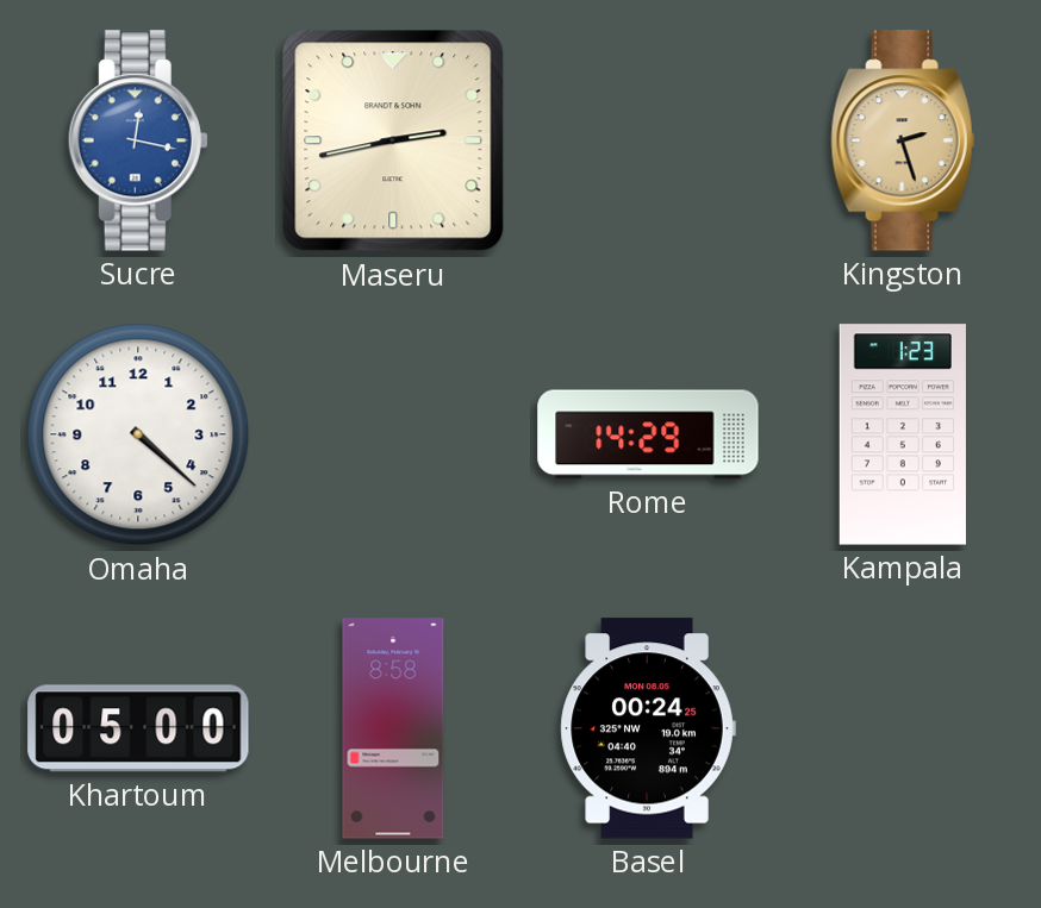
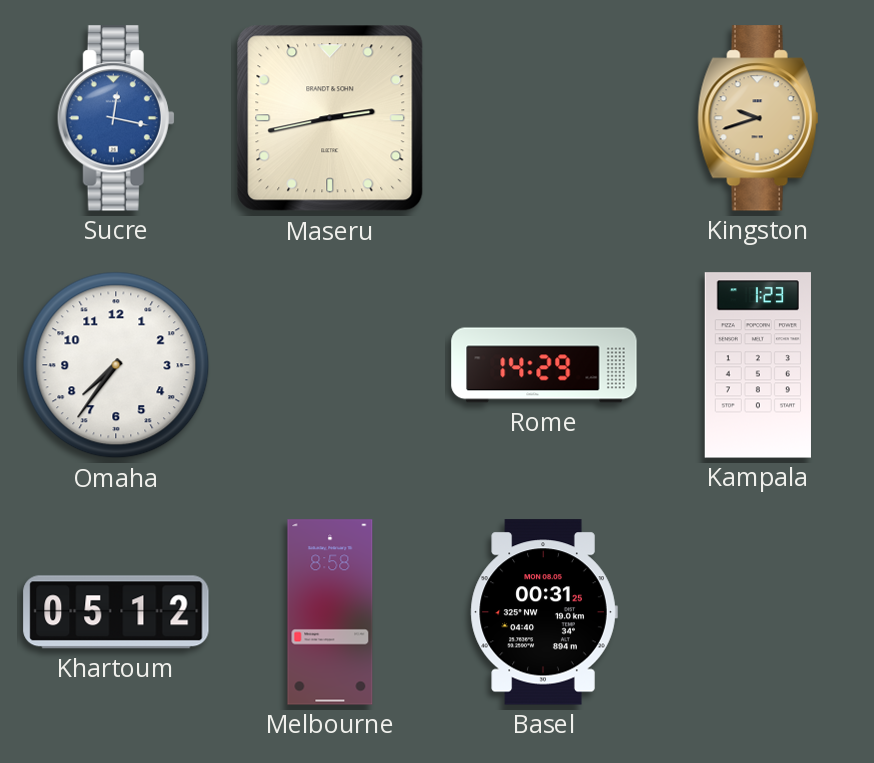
Kingston: 2:27 -> 9:42
Omaha: 4:22 -> 7:36
Khartoum: 05:00 -> 05:12
Basel: 00:24 -> 00:31
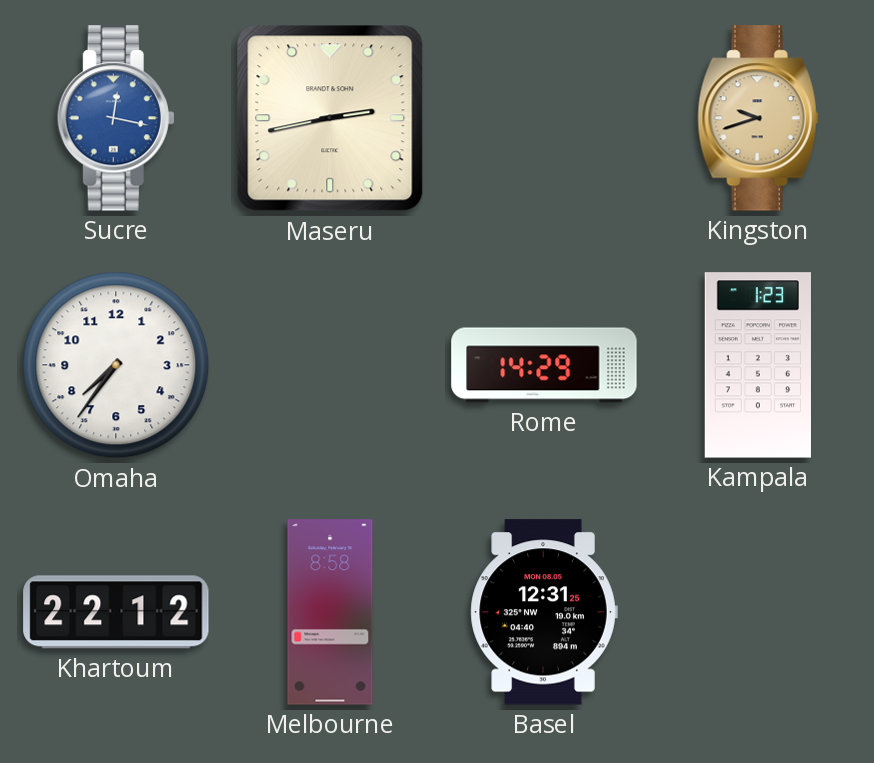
Khartoum: 05:12 -> 22:12
Basel: 00:31 -> 12:31
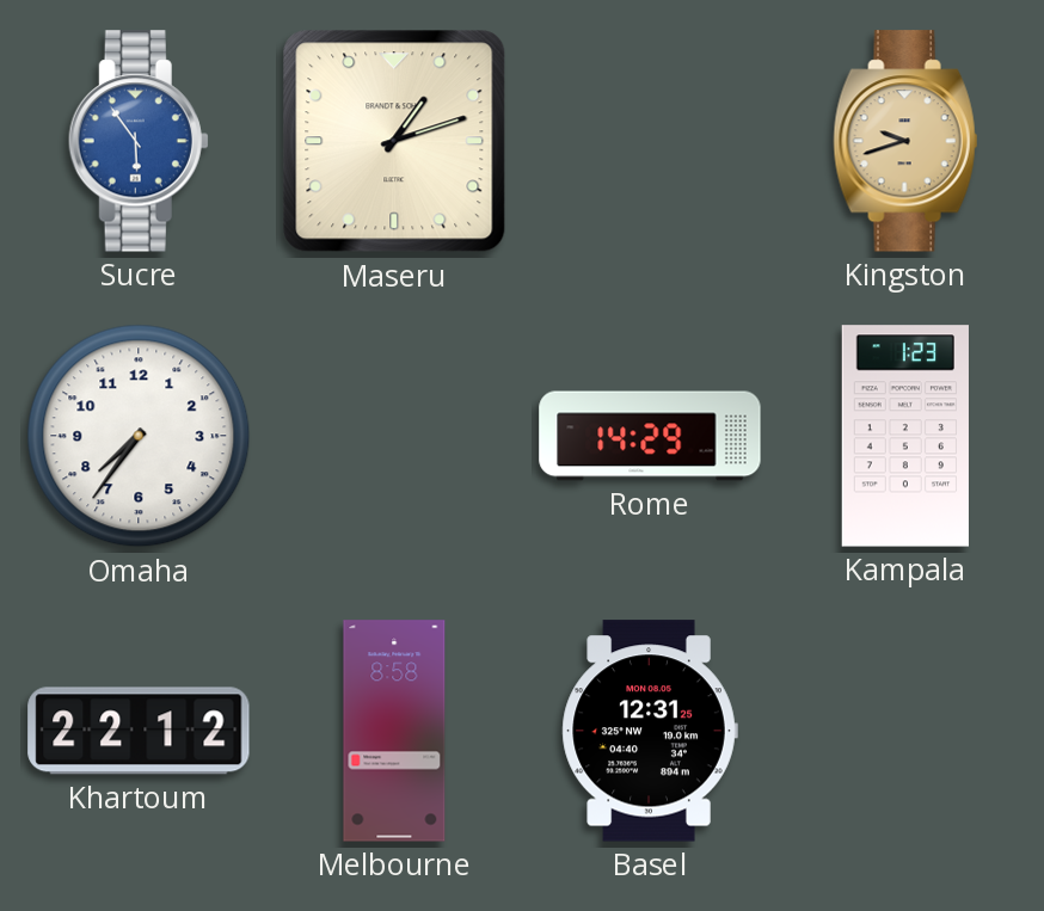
Sucre: 12:17 -> 5:54
Maseru: 2:43 -> 1:12
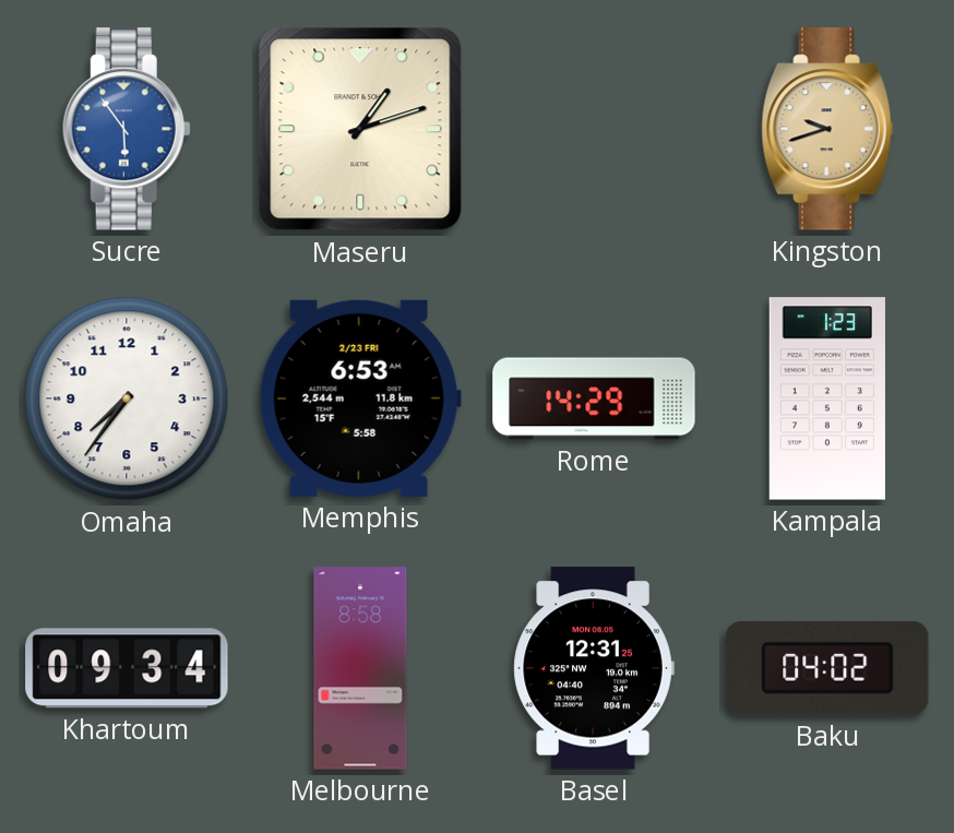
Memphis: none -> 6:53
Khartoum: 22:12 -> 09:34
Baku: none -> 04:02
